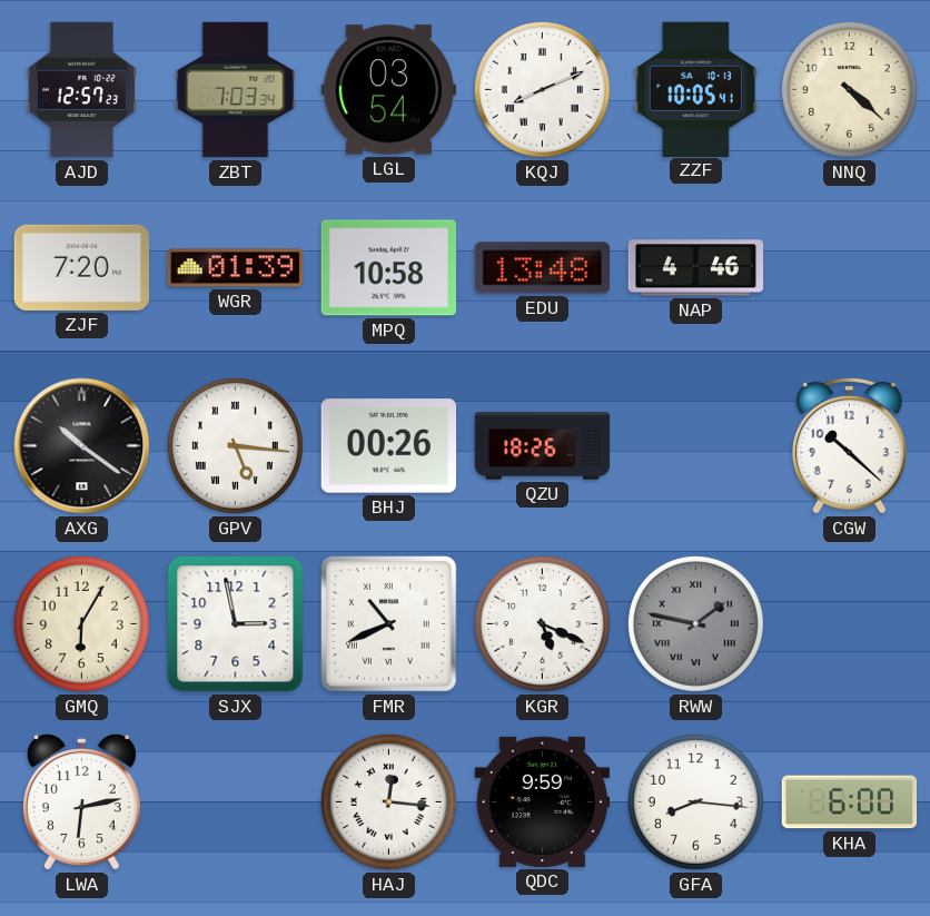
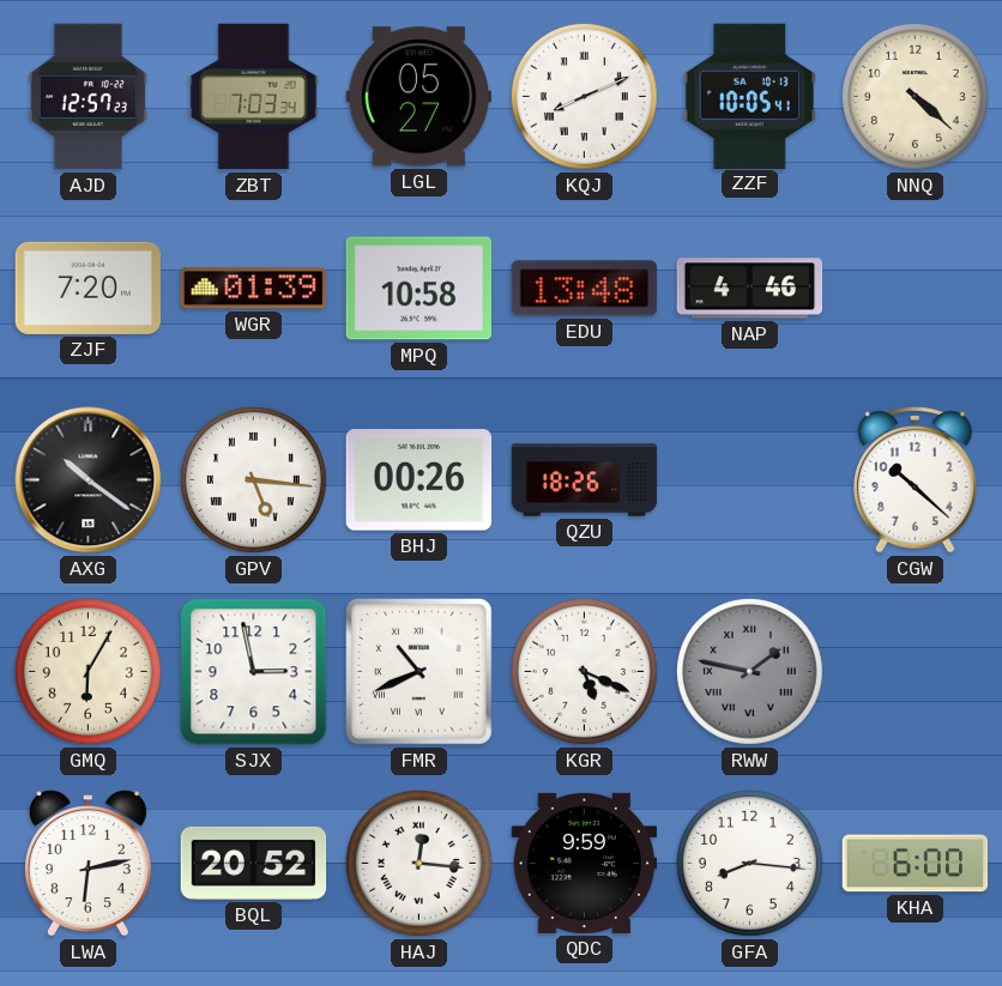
LGL: 03:54 -> 05:27
BQL: none -> 20:52
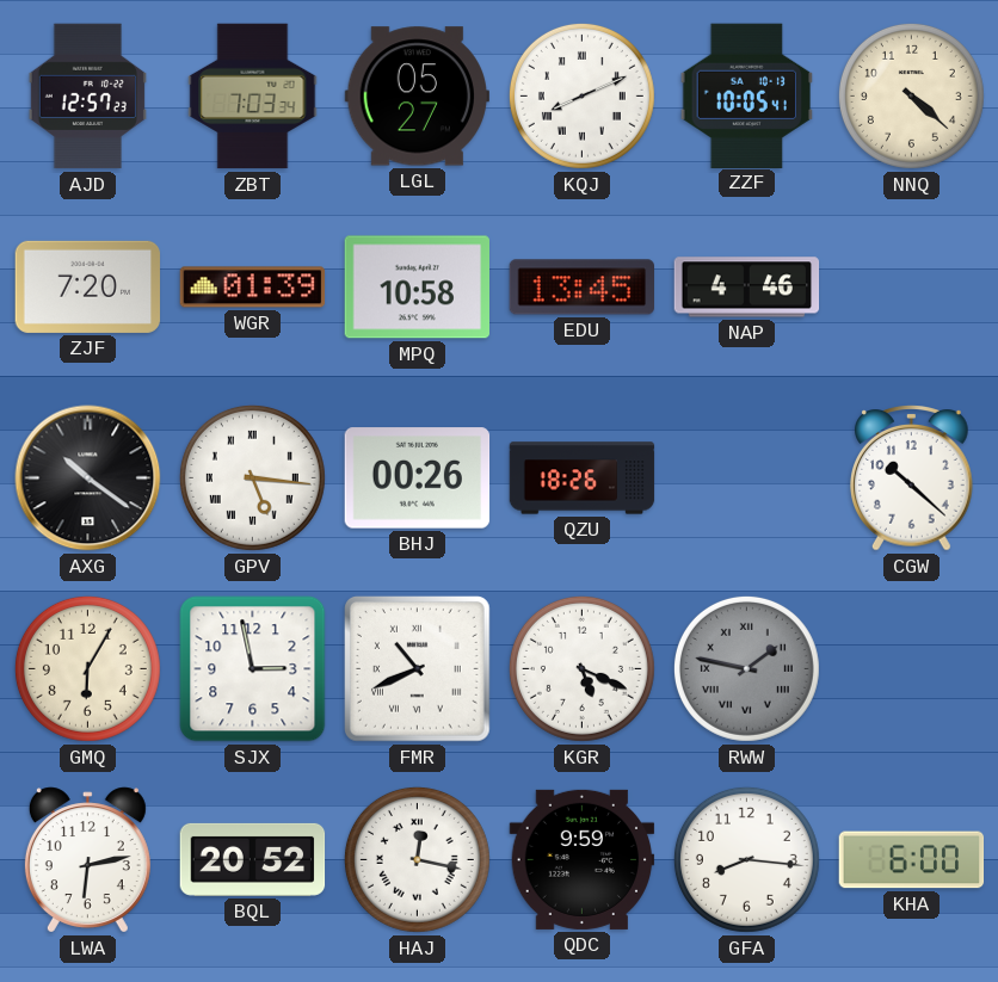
EDU: 13:48 -> 13:45
HAJ: 12:16 -> 12:17
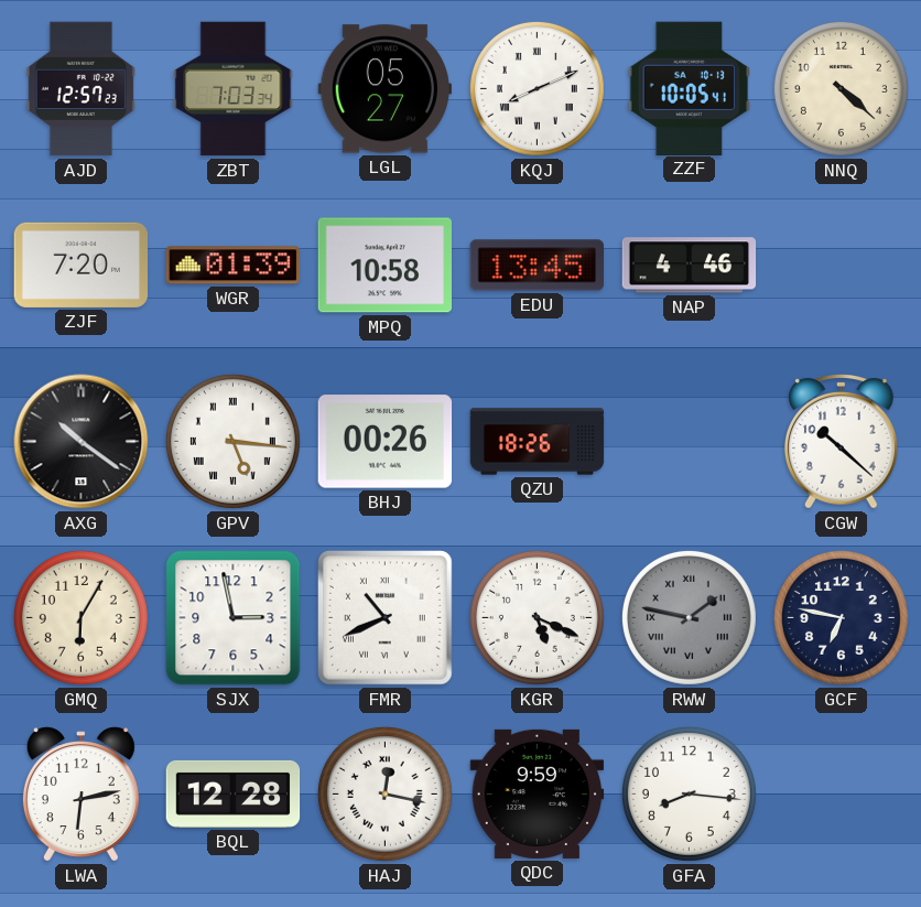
GCF: none -> 6:47
BQL: 20:52 -> 12:28
KHA: 6:00 -> none
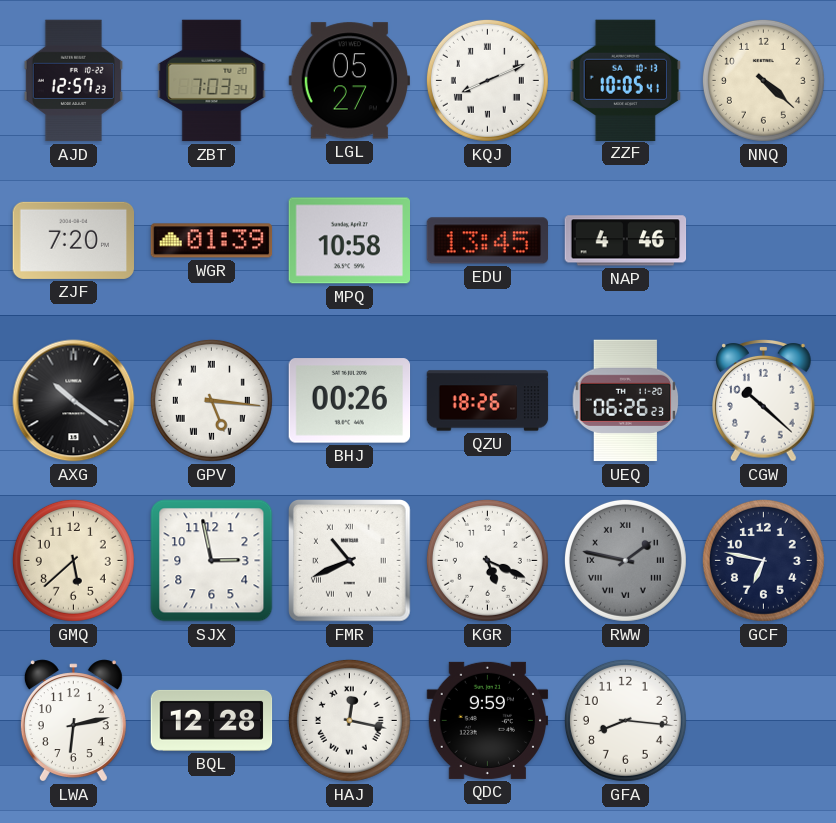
UEQ: none -> 06:26
GMQ: 6:05 -> 5:38
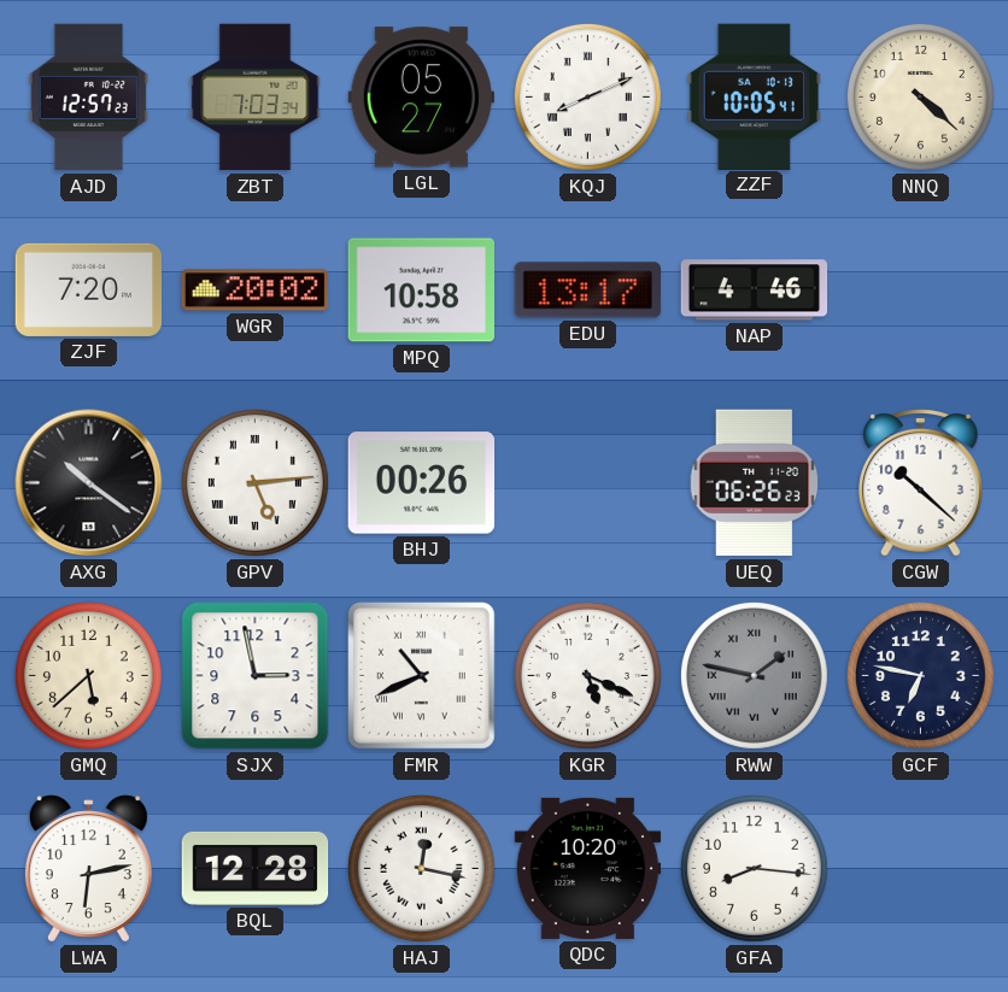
WGR: 01:39 -> 20:02
EDU: 13:45 -> 13:17
GPV: 5:16 -> 5:14
QZU: 18:26 -> none
QDC: 9:59 -> 10:20
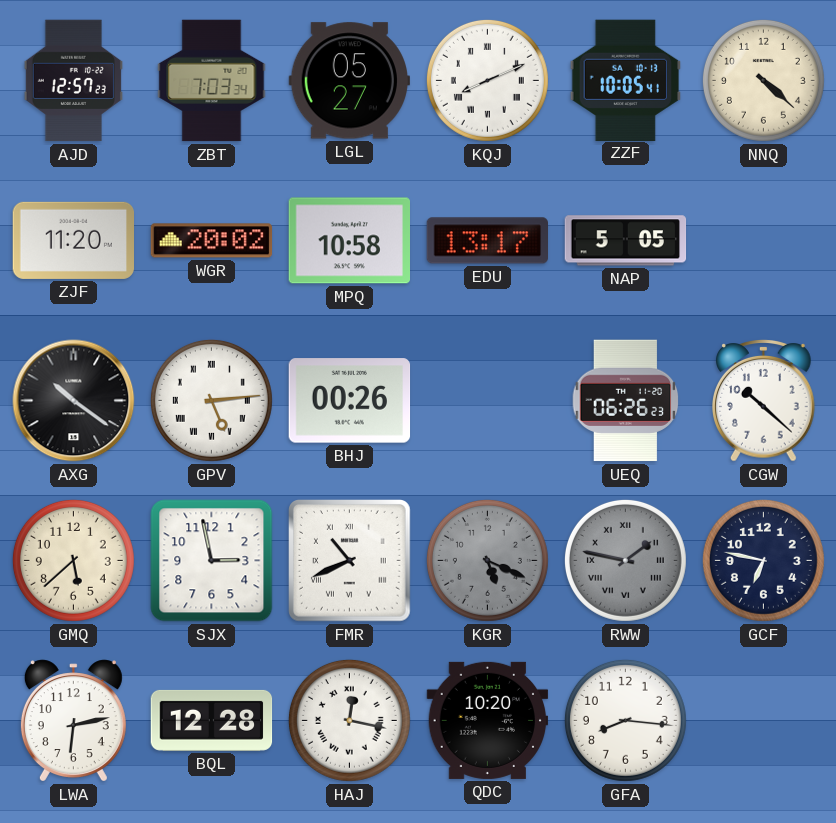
ZJF: 7:20 -> 11:20
NAP: 4:46 -> 5:05
KGR dial: white -> grey
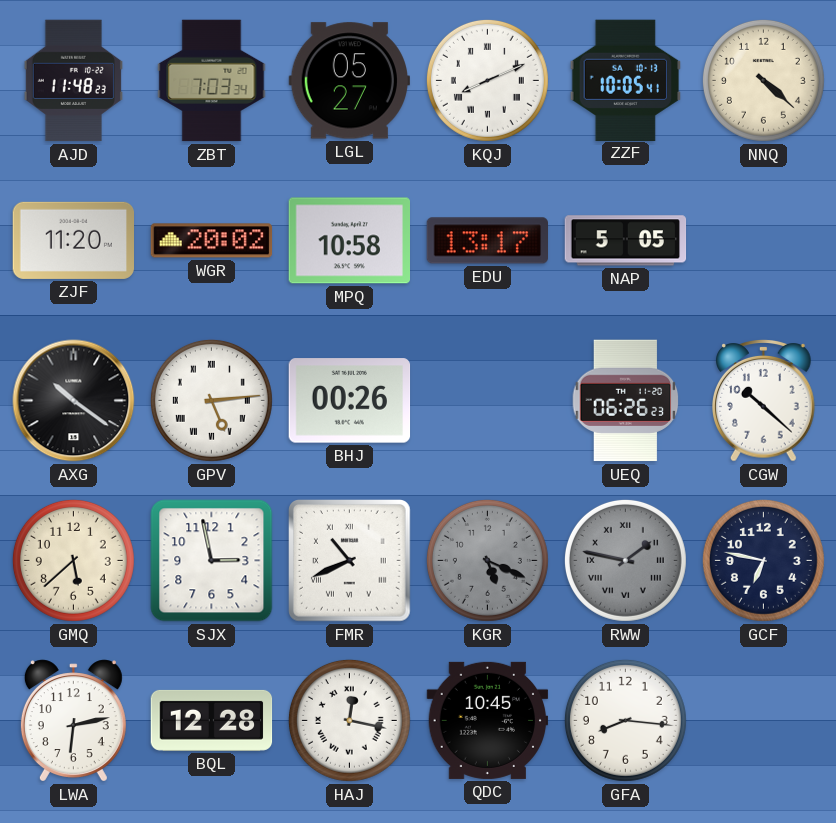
AJD: 12:57 -> 11:48
QDC: 10:20 -> 10:45
